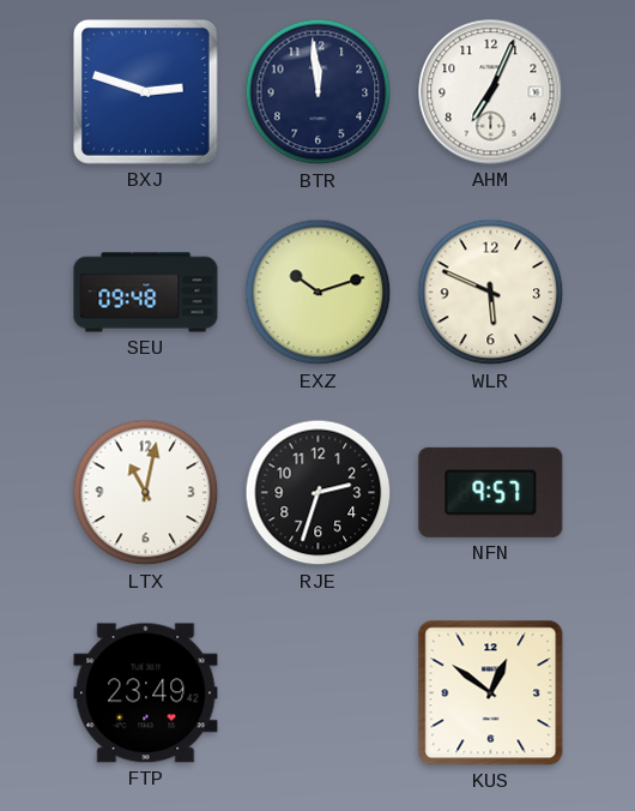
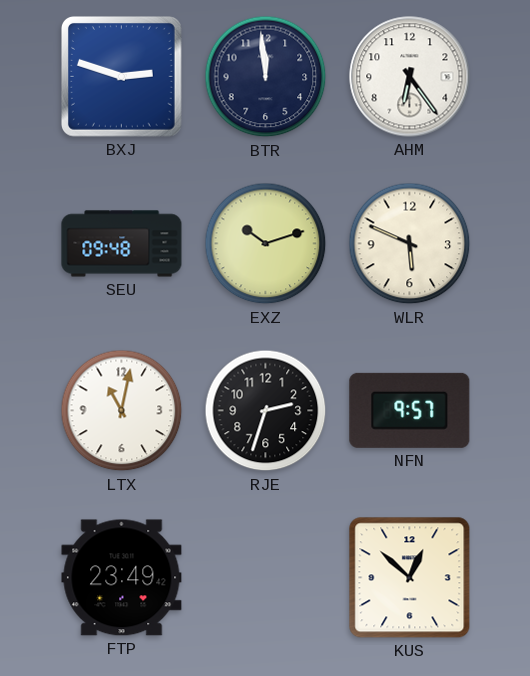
AHM: 7:04 -> 6:24
KUS: 12:51 -> 12:52
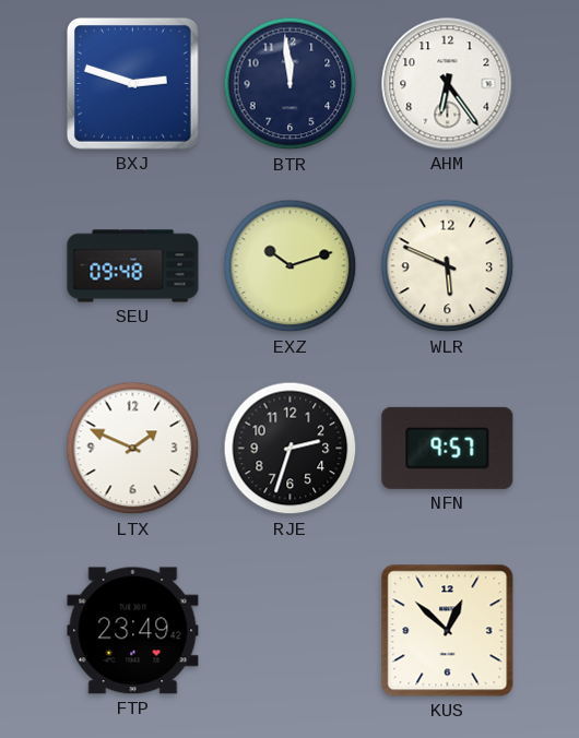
LTX: 11:02 -> 1:49
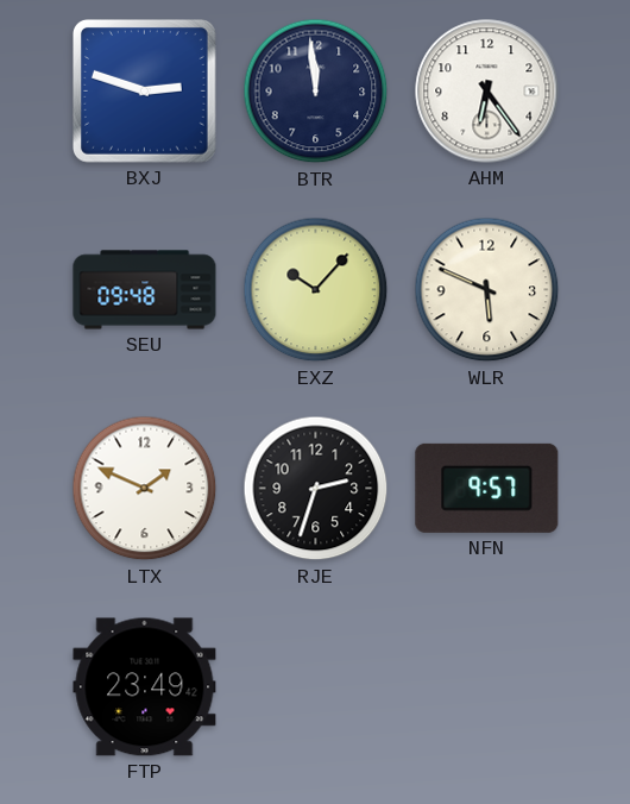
EXZ: 10:12 -> 10:07
KUS: 12:52 -> none
